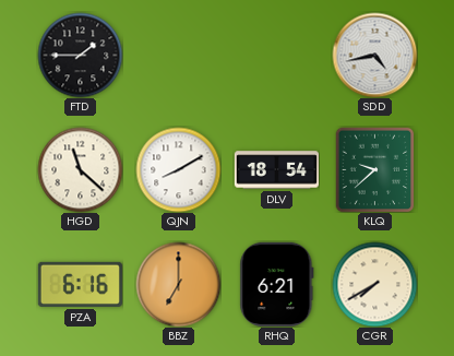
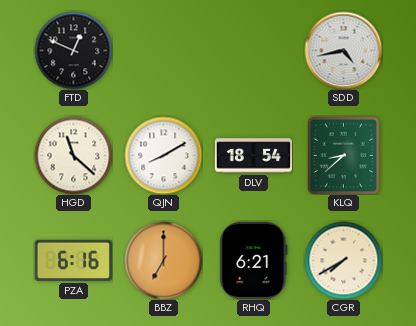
FTD: 1:45 -> 12:49
KLQ: 9:38 -> 8:38
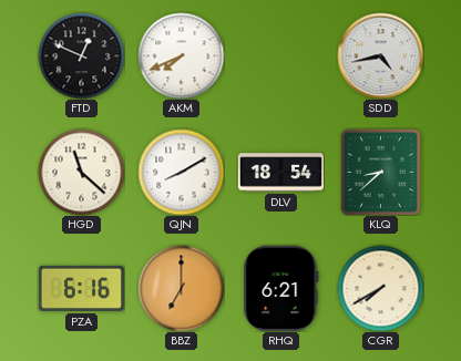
AKM: none -> 7:41
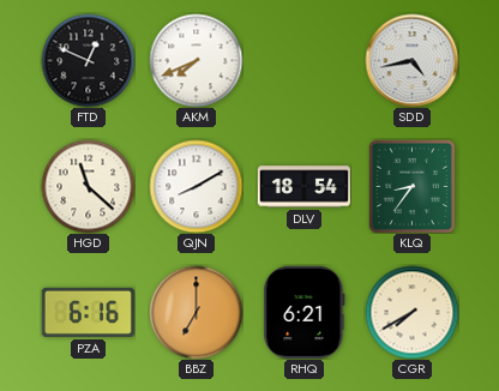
KLQ: 8:38 -> 8:36
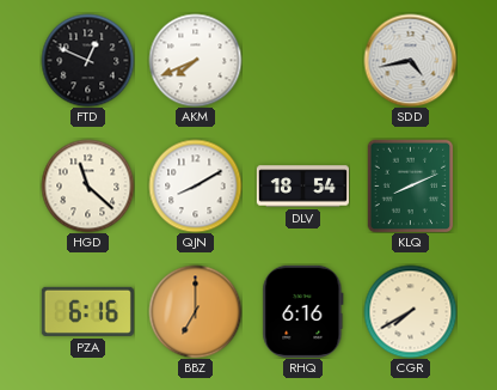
KLQ: 8:36 -> 8:11
RHQ: 6:21 -> 6:16
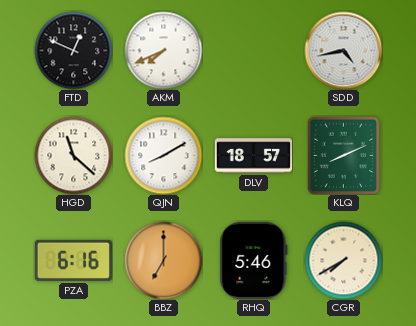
DLV: 18:54 -> 18:57
RHQ: 6:16 -> 5:46
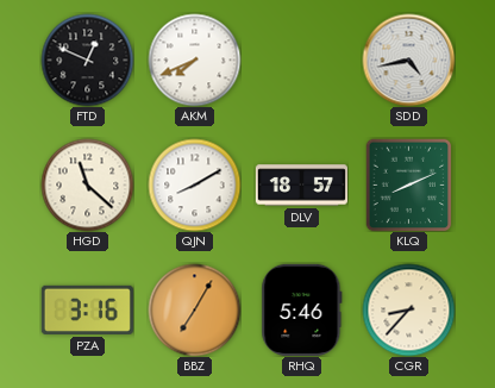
PZA: 6:16 -> 3:16
BBZ: 7:00 -> 7:05
CGR: 7:40 -> 8:37
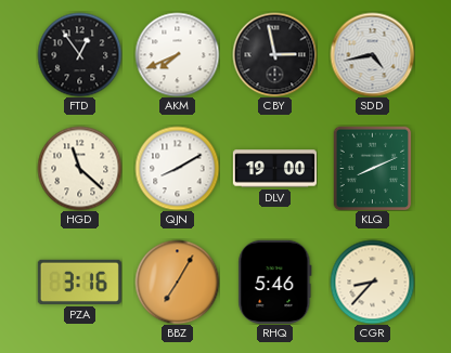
FTD: 12:49 -> 12:54
CBY: none -> 2:58
DLV: 18:57 -> 19:00
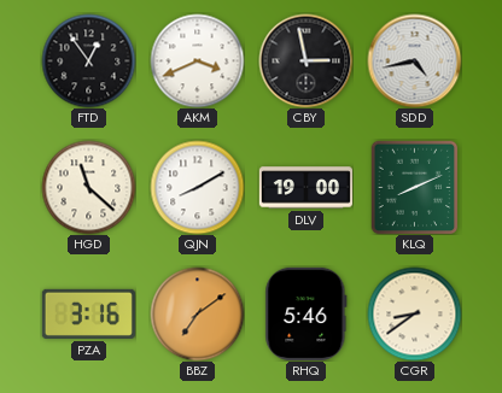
AKM: 7:41 -> 3:41
BBZ: 7:05 -> 7:09
CGR: 8:37 -> 8:39
